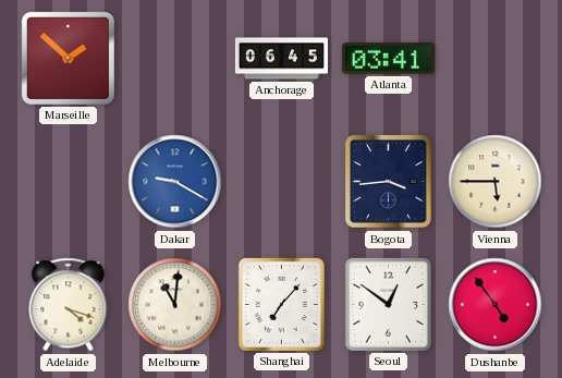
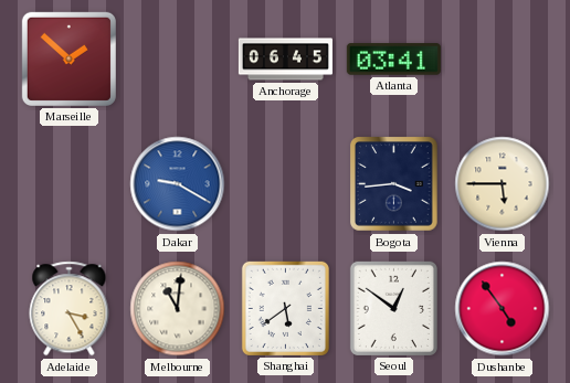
Adelaide: 4:18 -> 3:25
Shanghai: 7:07 -> 5:39
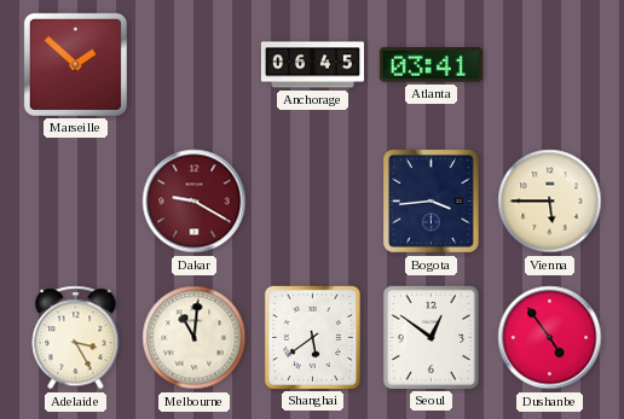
Dakar dial: blue -> burgundy
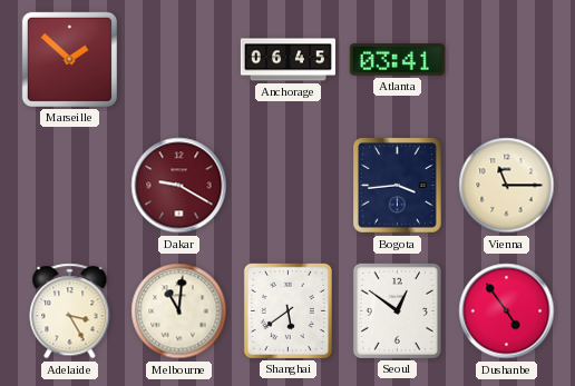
Vienna: 5:45 -> 11:15
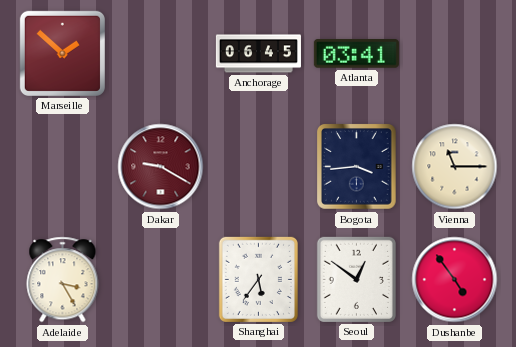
Melbourne: 11:01 -> none
Shanghai: 5:39 -> 5:36
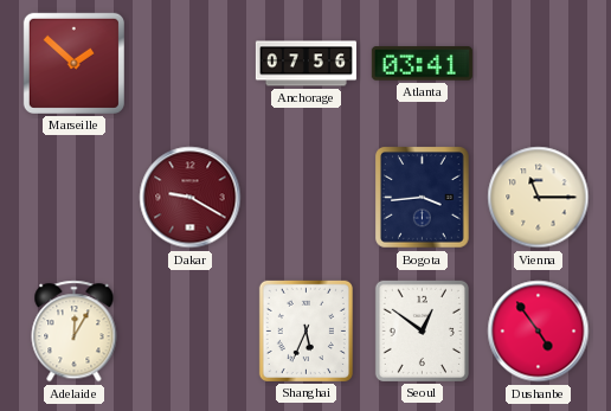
Anchorage: 06:45 -> 07:56
Adelaide: 3:25 -> 12:05
Shanghai: 5:36 -> 5:34
